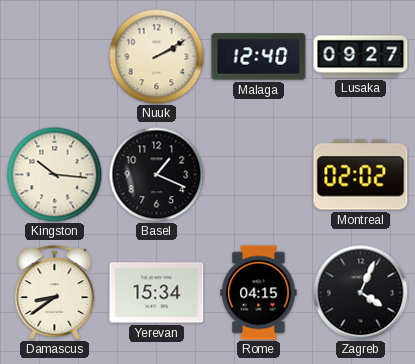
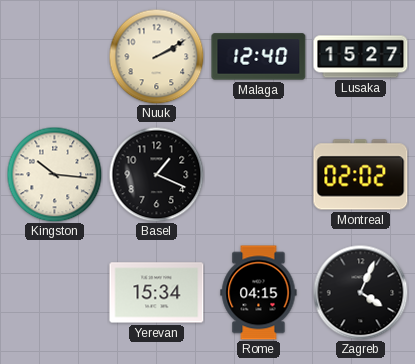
Lusaka: 09:27 -> 15:27
Damascus: 8:39 -> none
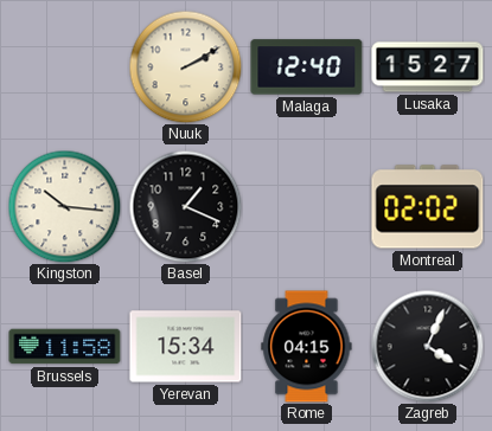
Brussels: none -> 11:58
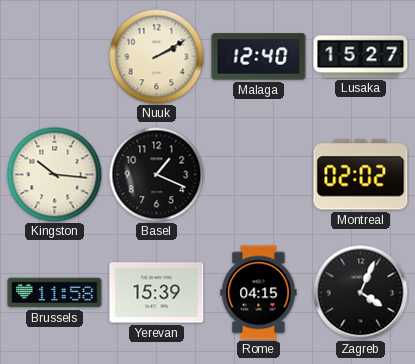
Yerevan: 15:34 -> 15:39
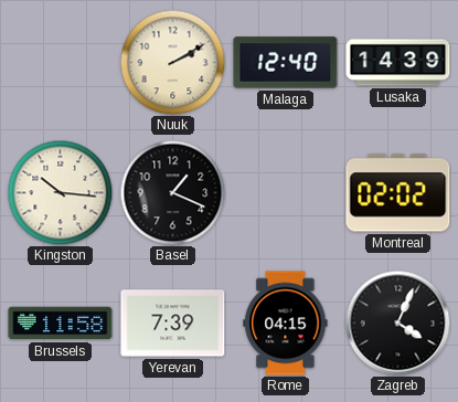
Lusaka: 15:27 -> 14:39
Yerevan: 15:39 -> 7:39
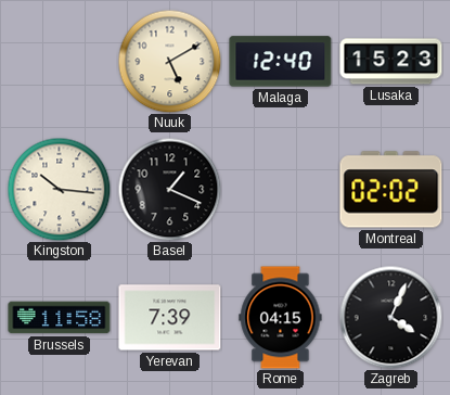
Nuuk: 2:10 -> 5:10
Lusaka: 14:39 -> 15:23
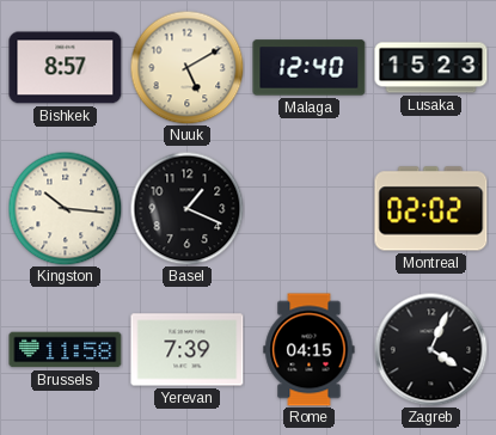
Bishkek: none -> 8:57
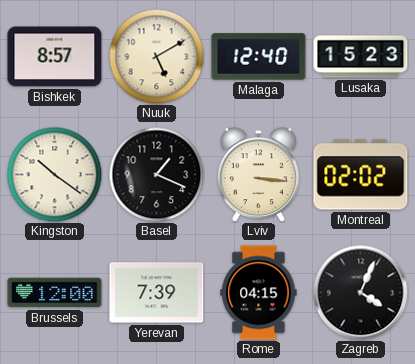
Kingston: 10:16 -> 10:21
Lviv: none -> 3:16
Brussels: 11:58 -> 12:00
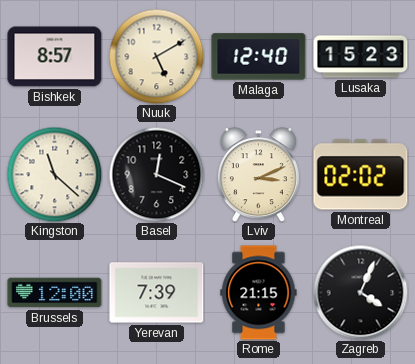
Kingston: 10:21 -> 11:22
Basel: 1:19 -> 12:19
Lviv: 3:16 -> 3:11
Rome: 04:15 -> 21:15
